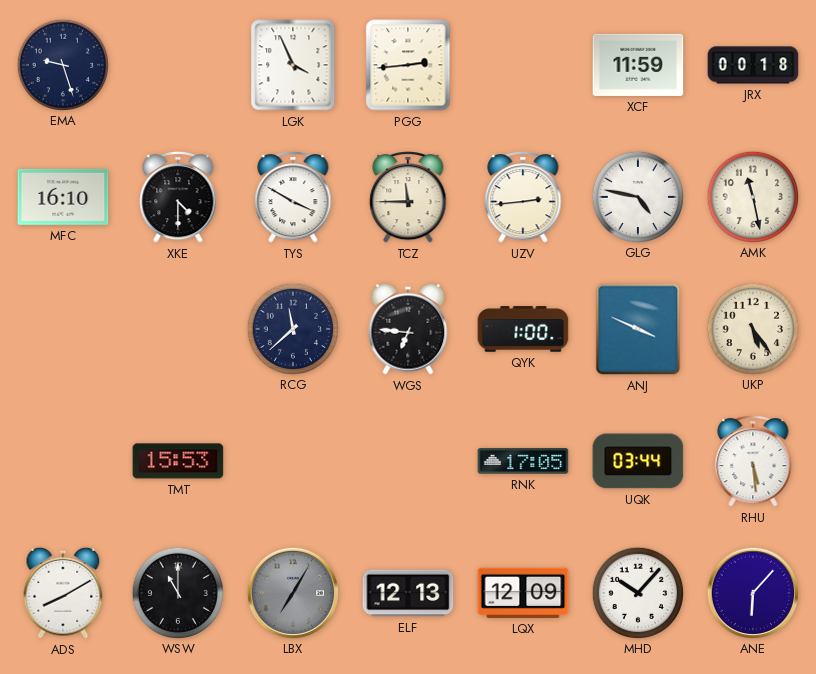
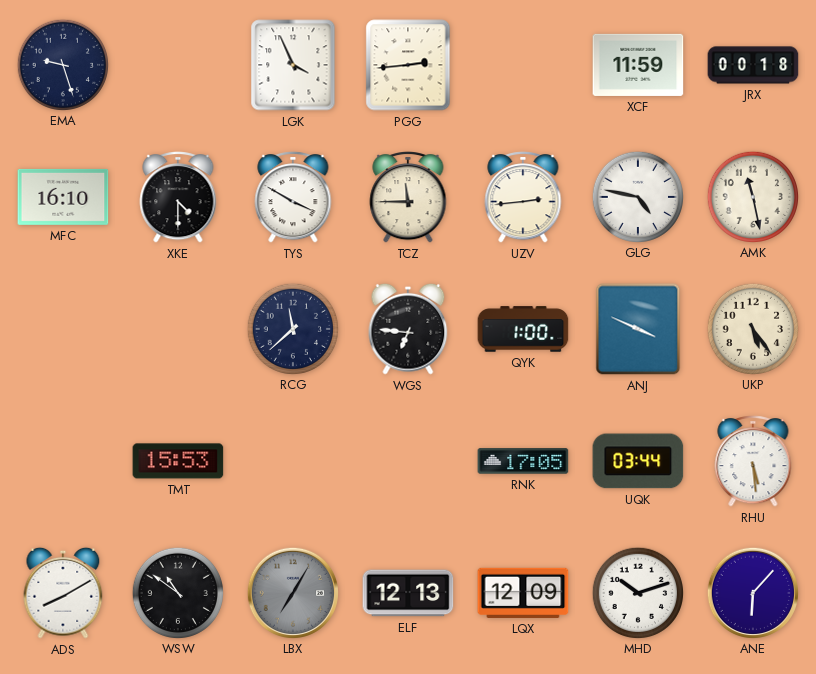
WSW: 11:00 -> 10:51
MHD: 10:07 -> 10:12
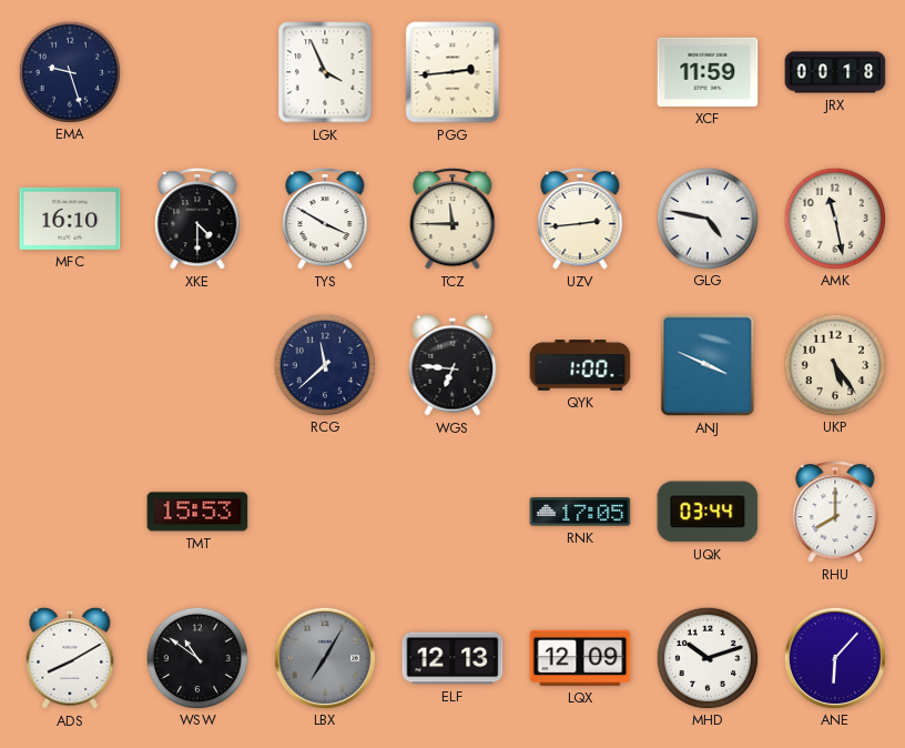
RHU: 5:29 -> 8:00
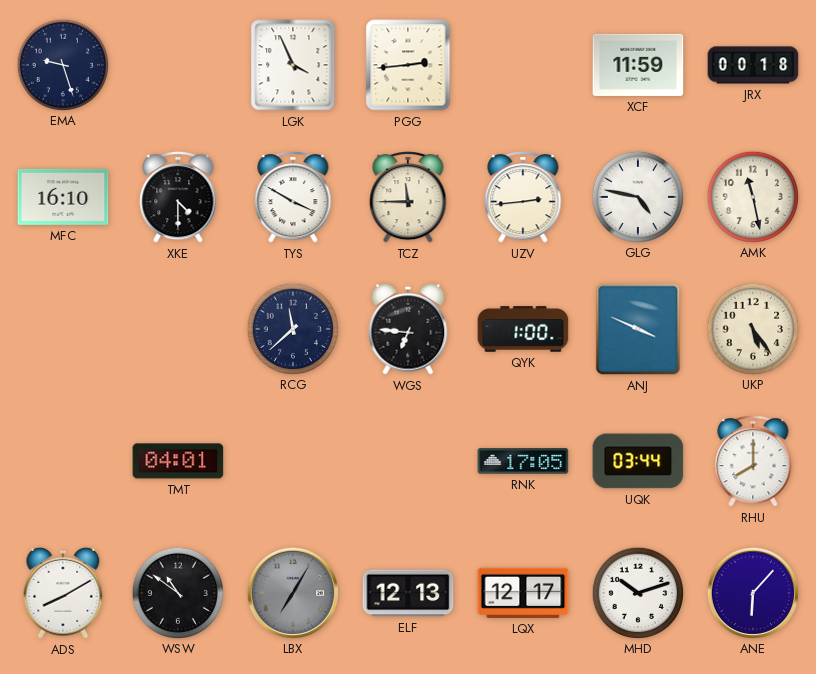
TMT: 15:53 -> 04:01
LQX: 12:09 -> 12:17
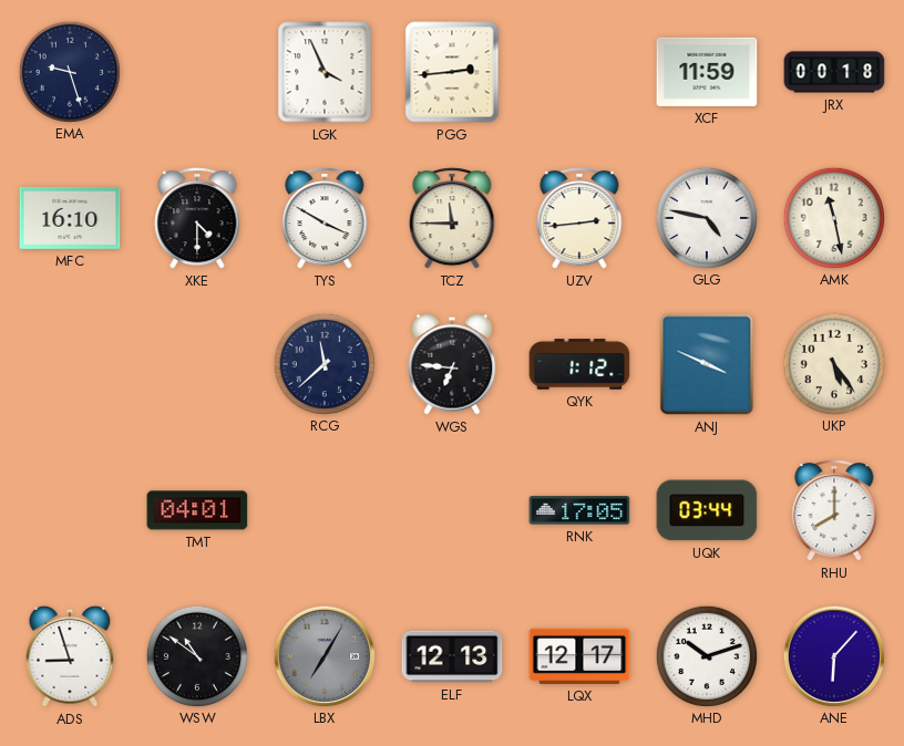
QYK: 1:00 -> 1:12
ADS: 8:10 -> 8:57
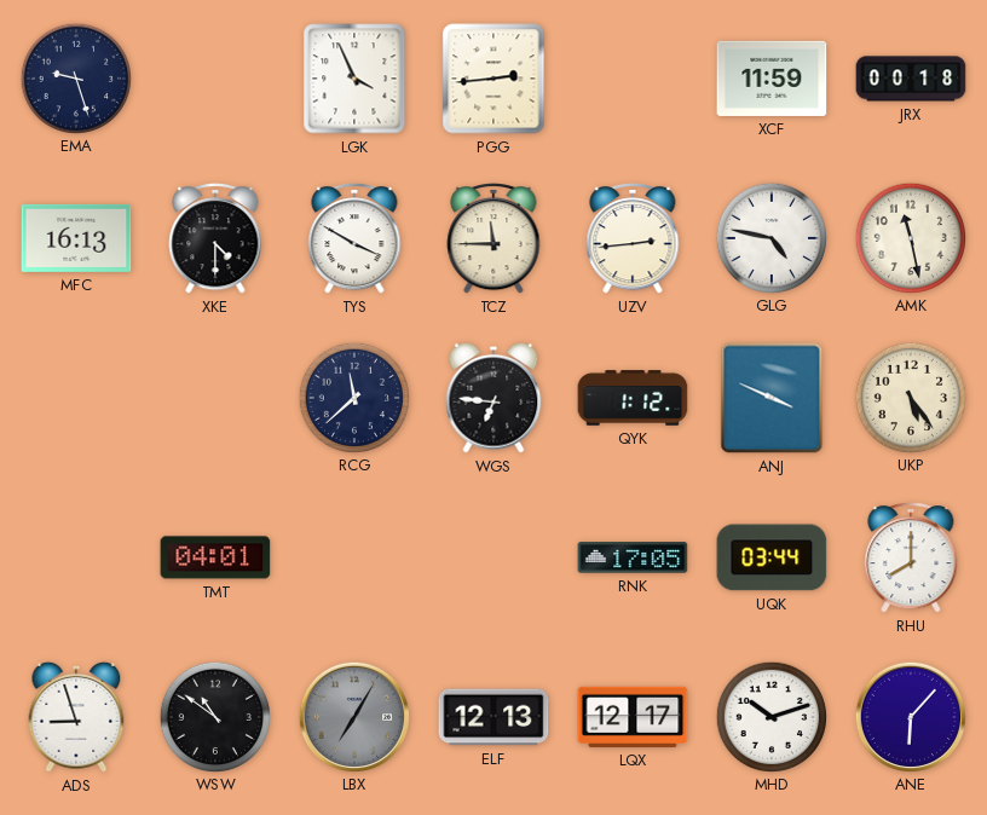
MFC: 16:10 -> 16:13
